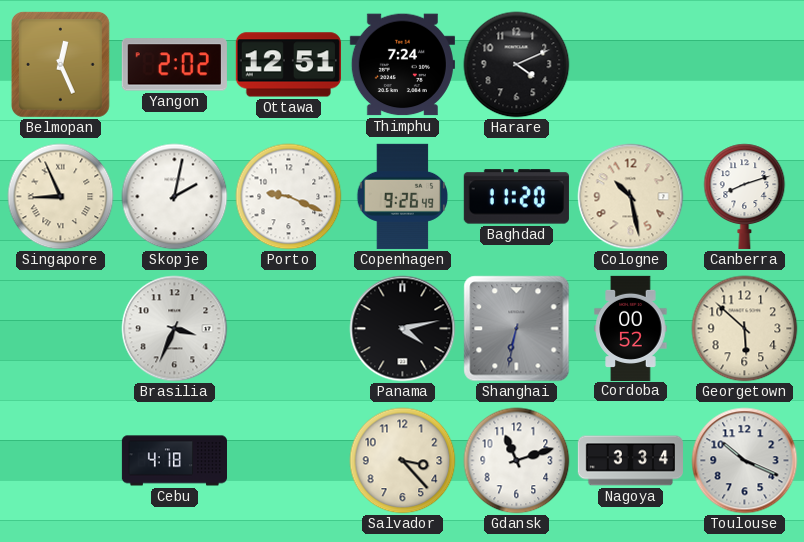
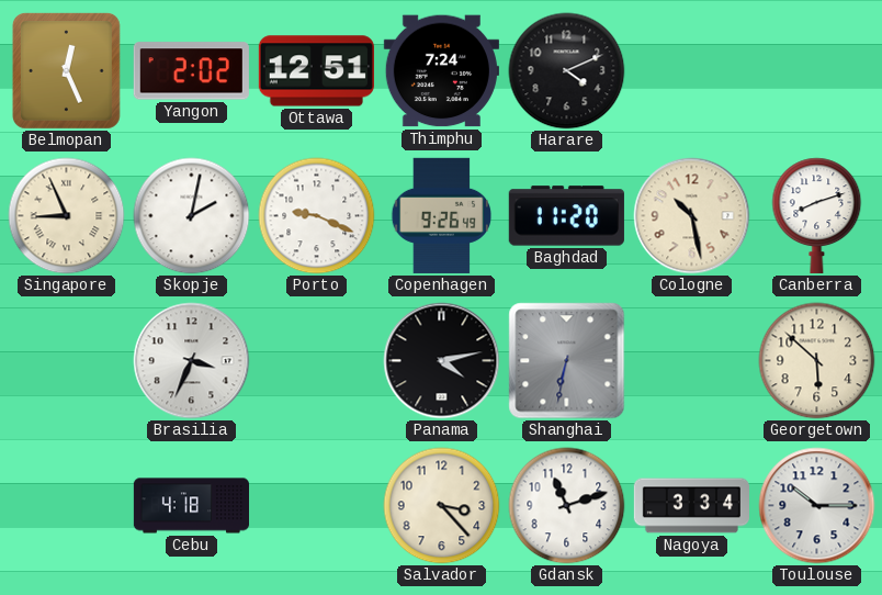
Cordoba: 00:52 -> none
Toulouse: 10:19 -> 10:15
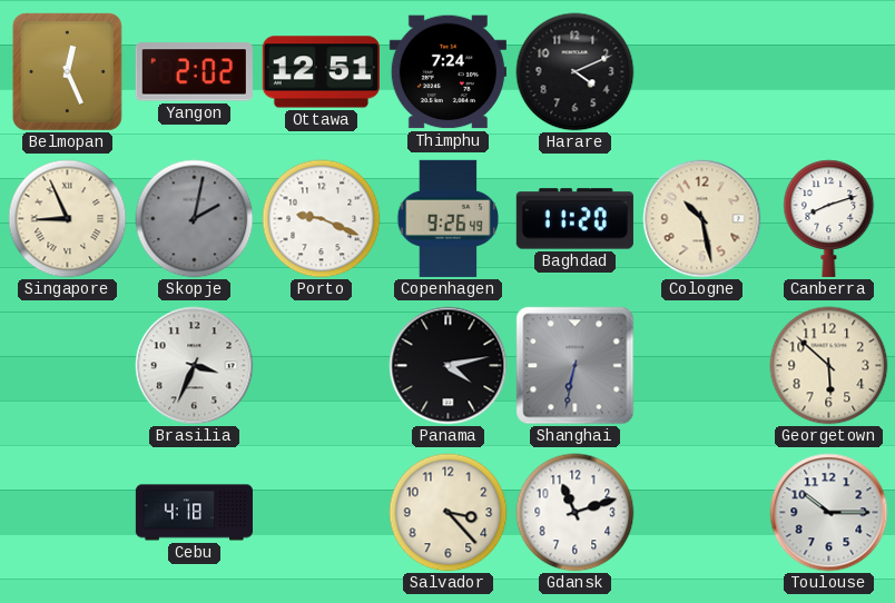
Skopje dial: white -> grey
Nagoya: 3:34 -> none
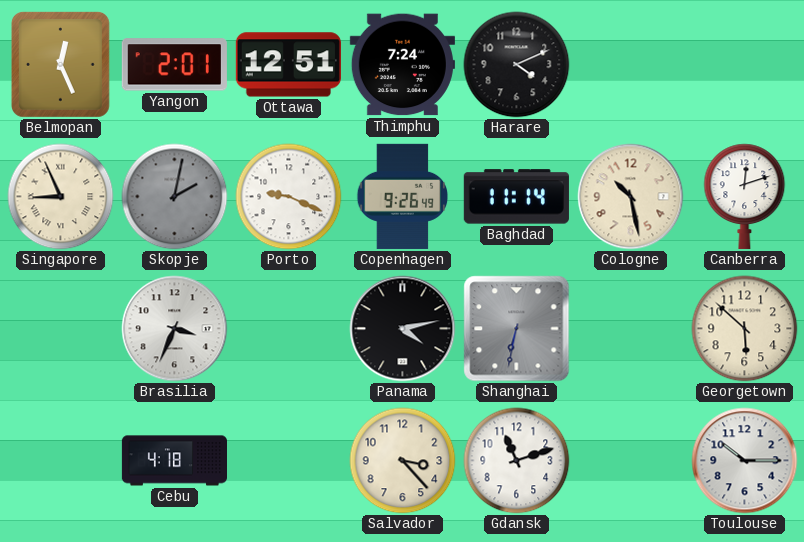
Yangon: 2:02 -> 2:01
Baghdad: 11:20 -> 11:14
Canberra: 8:12 -> 12:12
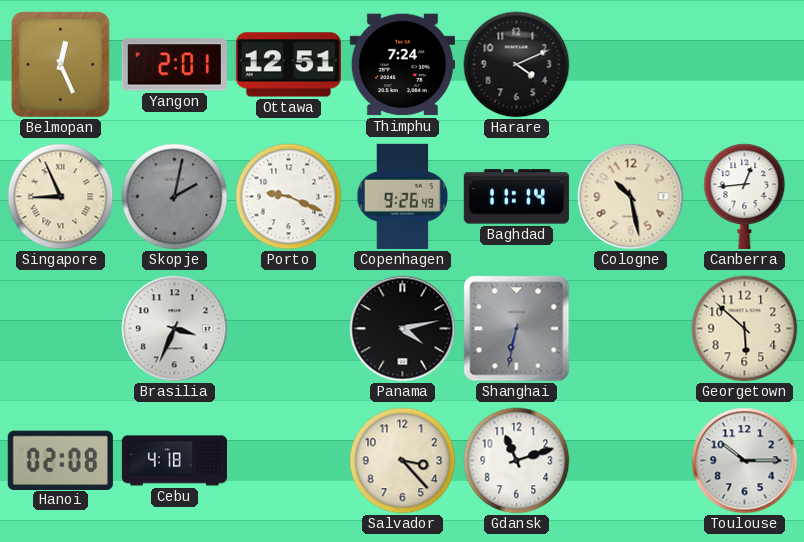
Canberra: 12:12 -> 12:44
Hanoi: none -> 02:08
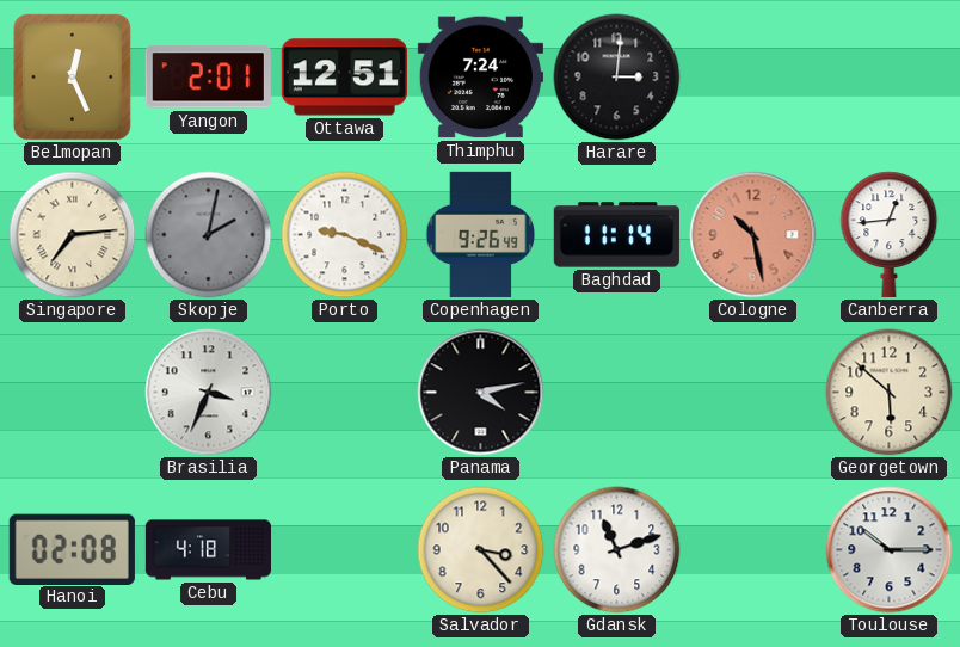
Harare: 4:11 -> 3:01
Singapore: 8:56 -> 7:14
Cologne dial: cream -> salmon
Shanghai: 6:32 -> none
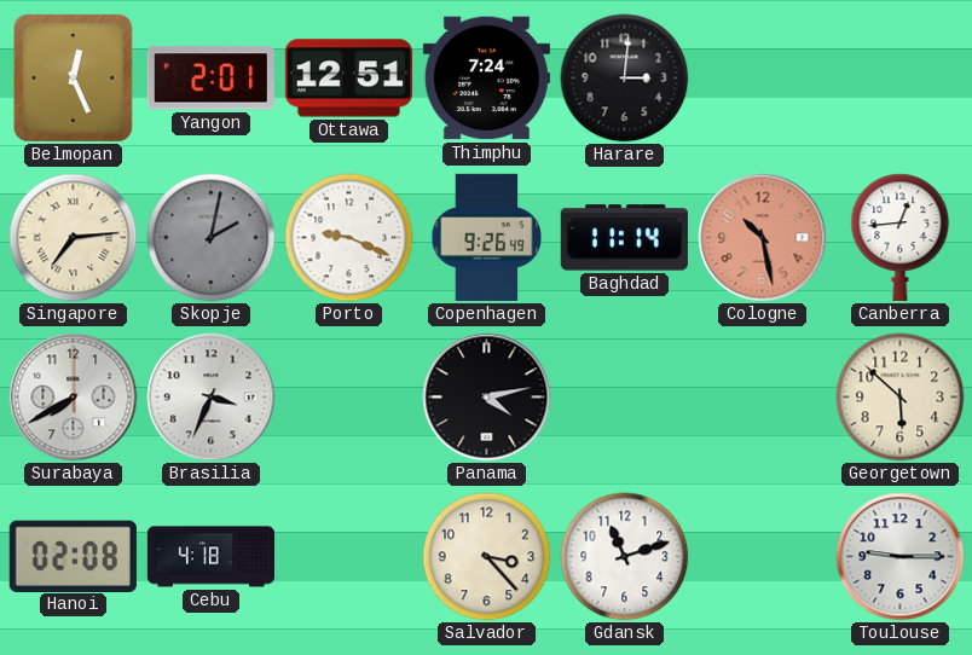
Surabaya: none -> 7:40
Toulouse: 10:15 -> 9:15
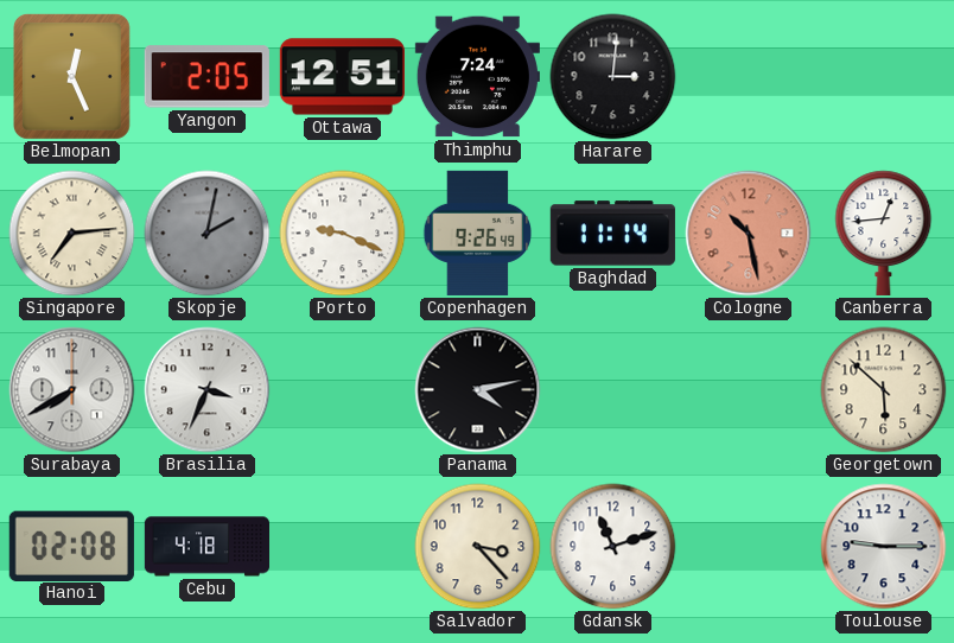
Yangon: 2:01 -> 2:05
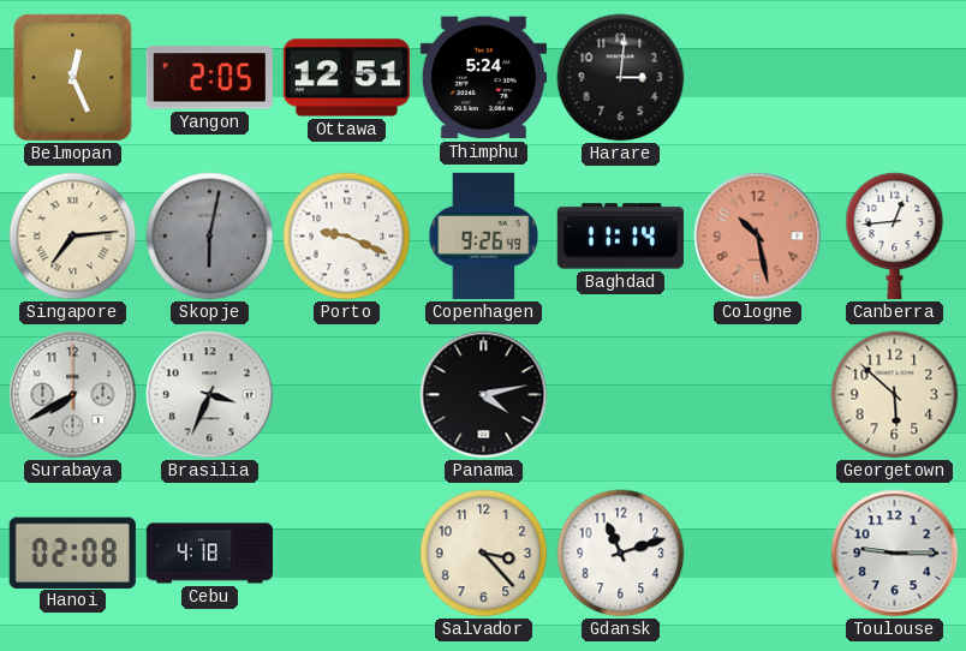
Thimphu: 7:24 -> 5:24
Skopje: 2:02 -> 6:02
